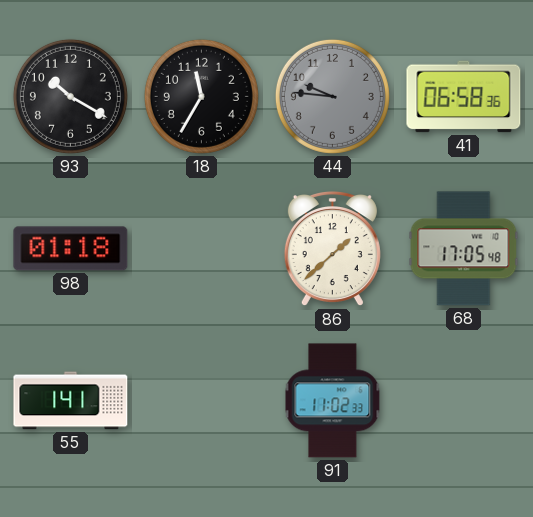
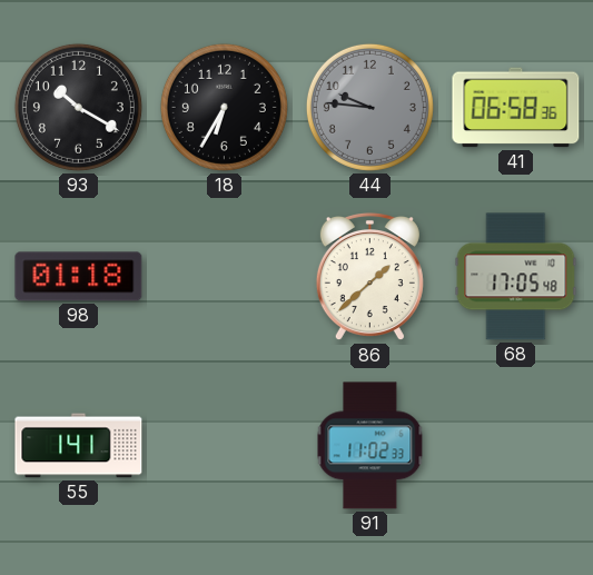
18: 11:35 -> 6:35
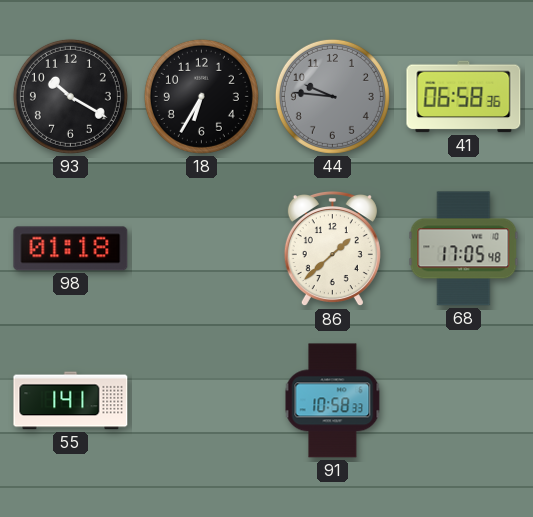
91: 11:02 -> 10:58
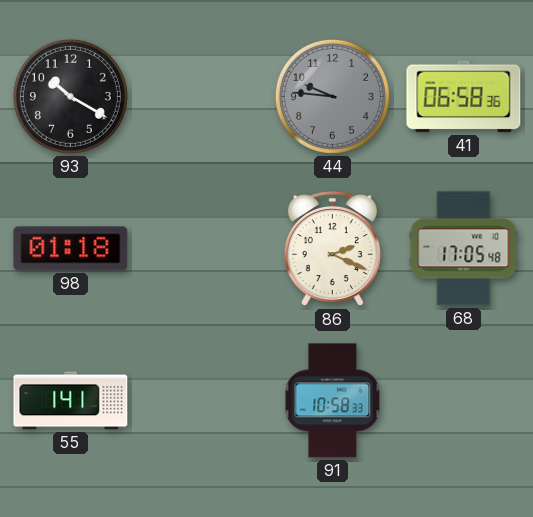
18: 6:35 -> none
86: 1:38 -> 2:19
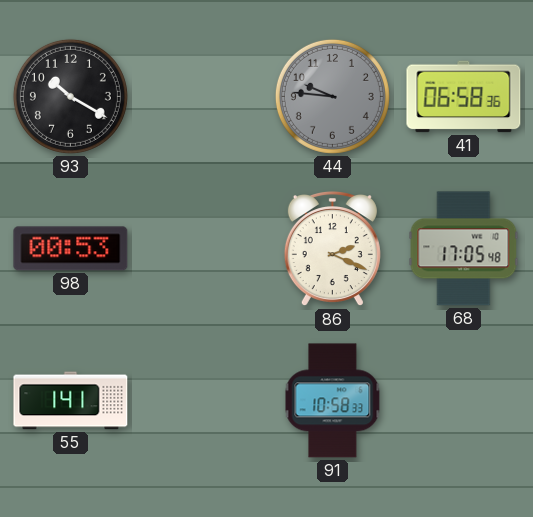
98: 01:18 -> 00:53
